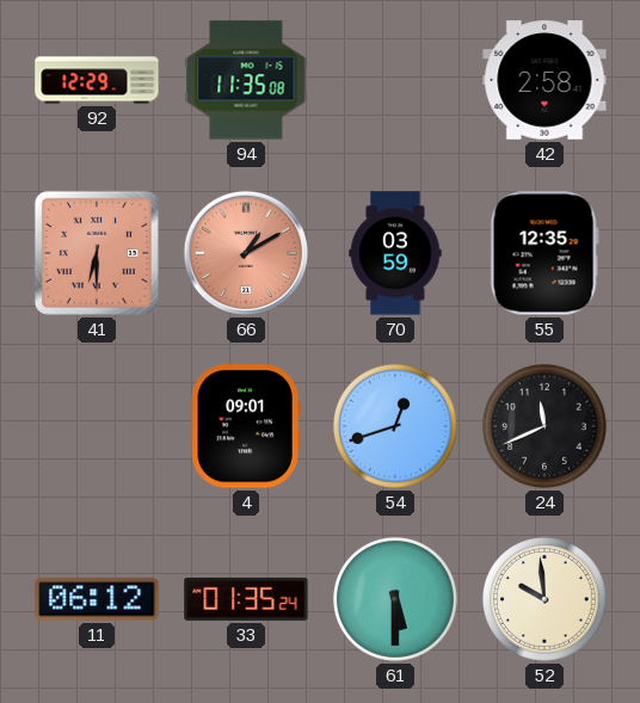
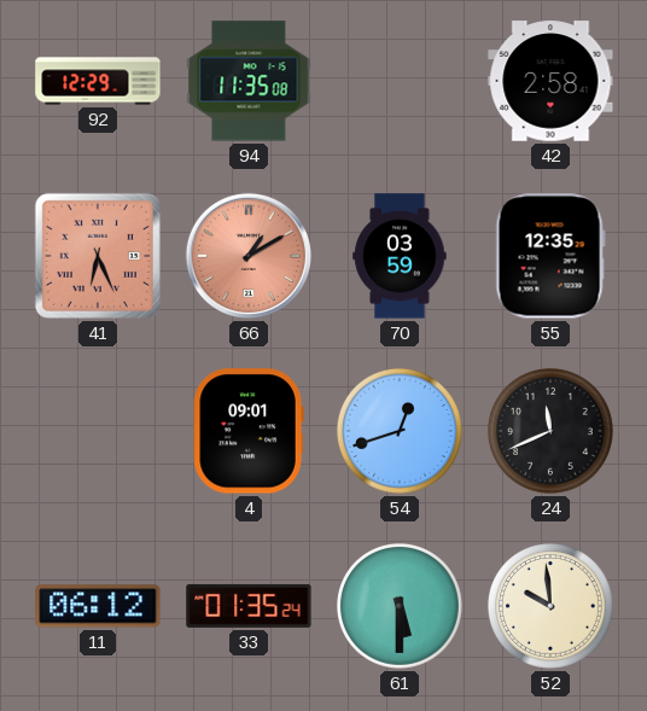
41: 6:30 -> 6:26
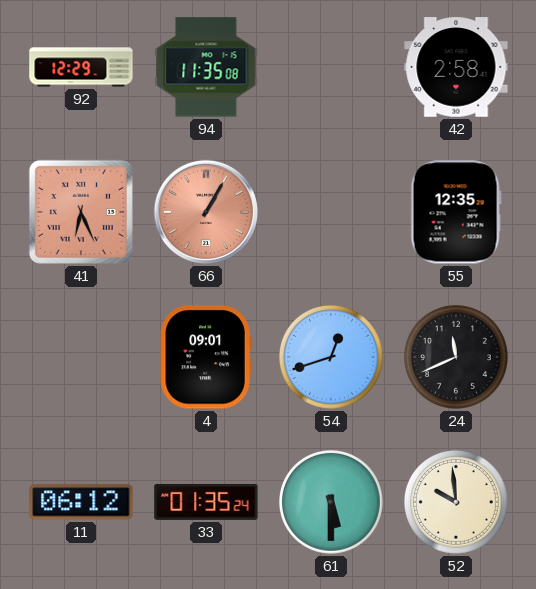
66: 1:10 -> 1:05
70: 03:59 -> none
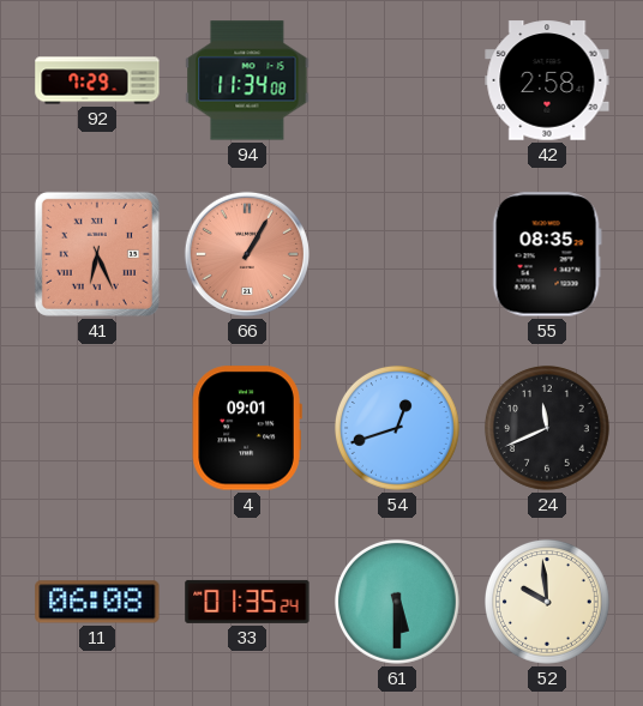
92: 12:29 -> 7:29
94: 11:35 -> 11:34
55: 12:35 -> 08:35
11: 06:12 -> 06:08
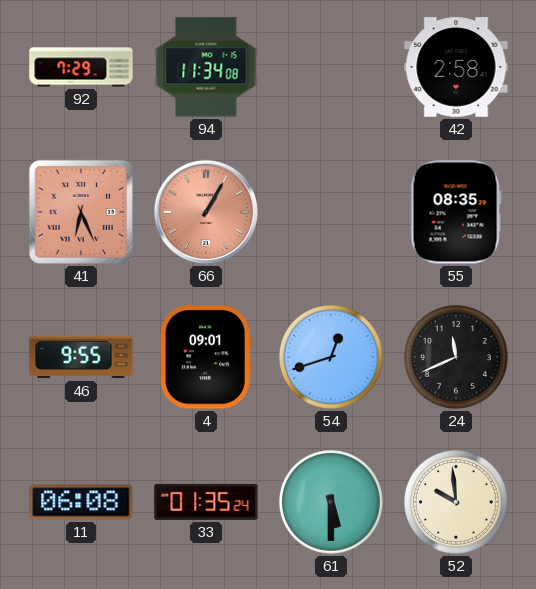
46: none -> 9:55
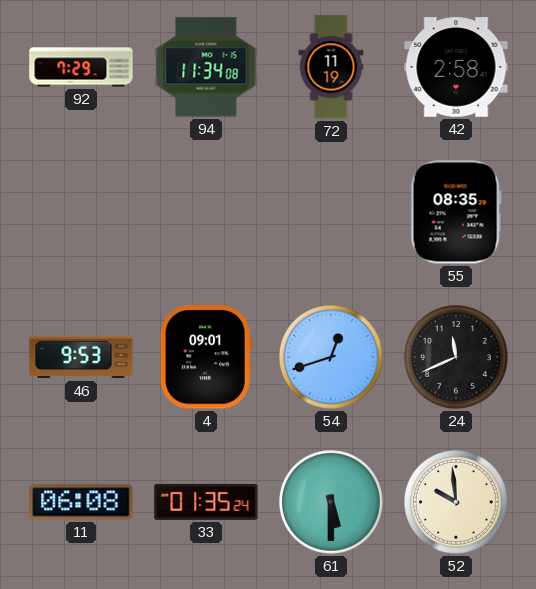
72: none -> 11:19
41: 6:26 -> none
66: 1:05 -> none
46: 9:55 -> 9:53
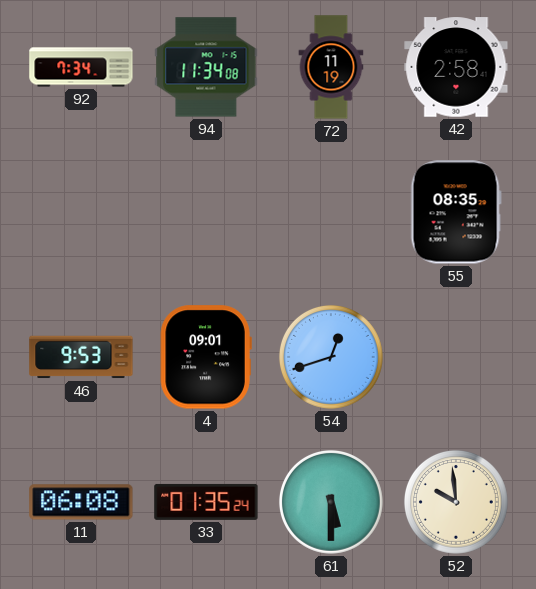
92: 7:29 -> 7:34
24: 11:41 -> none
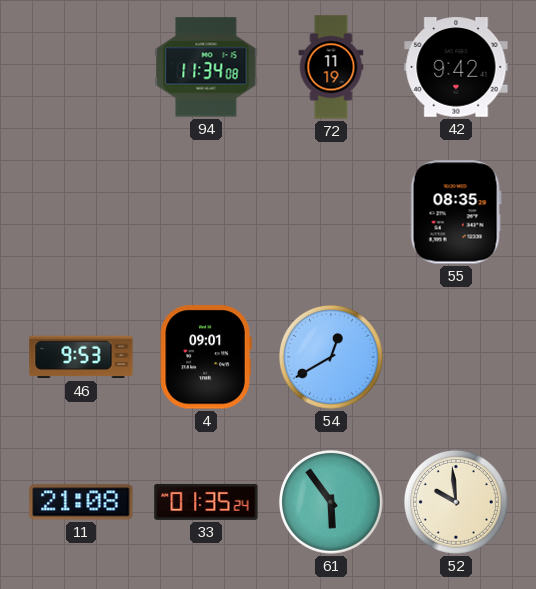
92: 7:34 -> none
42: 2:58 -> 9:42
54: 12:42 -> 12:40
11: 06:08 -> 21:08
61: 5:30 -> 5:54
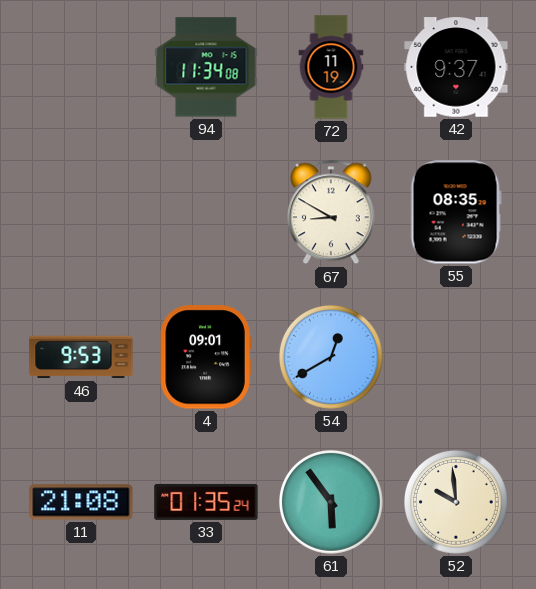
42: 9:42 -> 9:37
67: none -> 8:50
